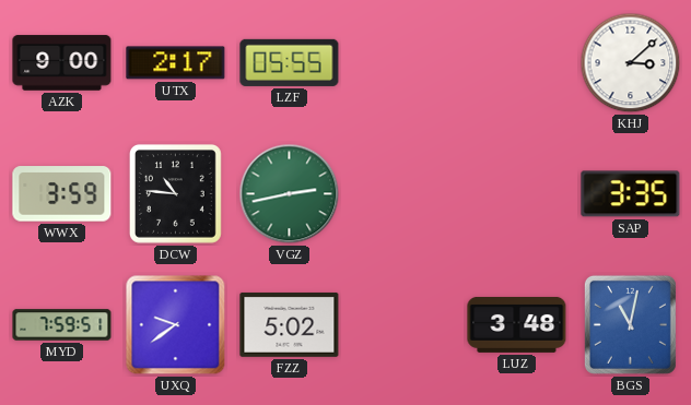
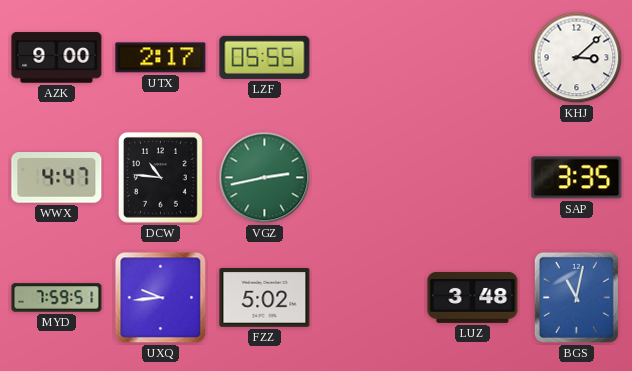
WWX: 3:59 -> 4:47
UXQ: 9:39 -> 9:44
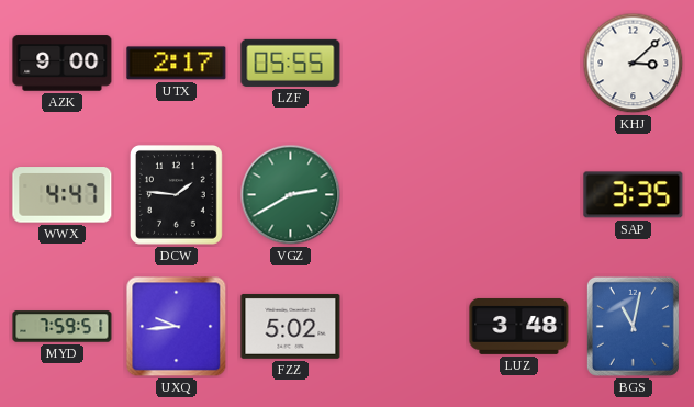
DCW: 10:46 -> 1:46
VGZ: 2:43 -> 2:40
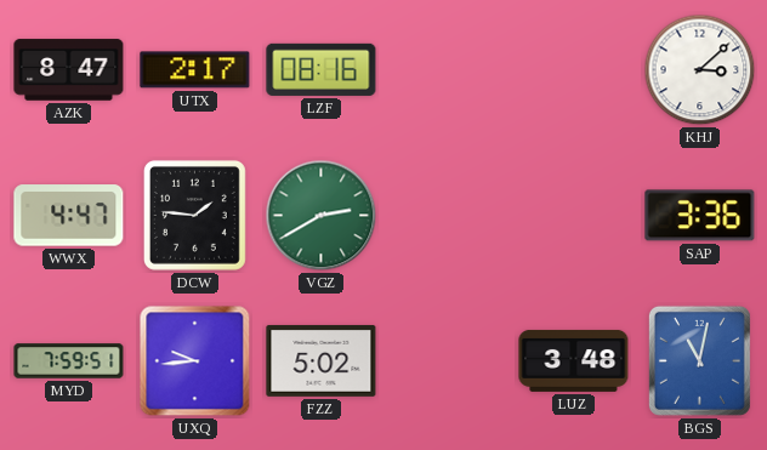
AZK: 9:00 -> 8:47
LZF: 05:55 -> 08:16
SAP: 3:35 -> 3:36
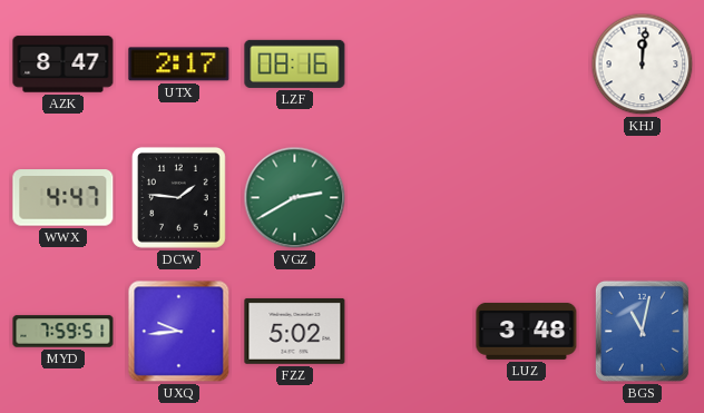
KHJ: 3:08 -> 12:01
SAP: 3:36 -> none
